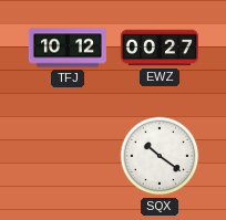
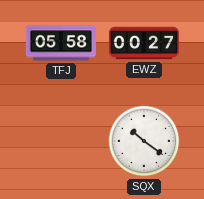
TFJ: 10:12 -> 05:58
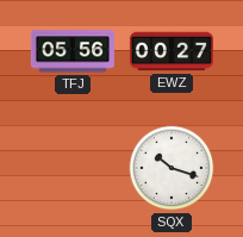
TFJ: 05:58 -> 05:56
SQX: 10:21 -> 10:18
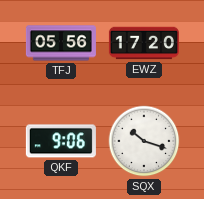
EWZ: 00:27 -> 17:20
QKF: none -> 9:06
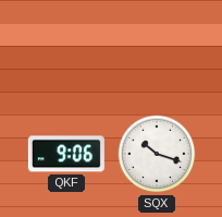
TFJ: 05:56 -> none
EWZ: 17:20 -> none
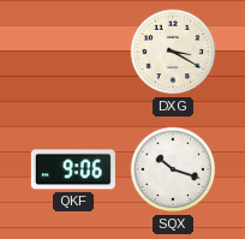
DXG: none -> 3:20
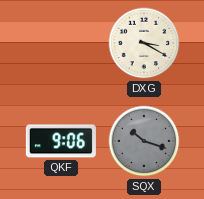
SQX dial: white -> grey
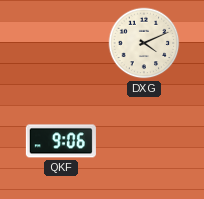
DXG: 3:20 -> 4:11
SQX: 10:18 -> none
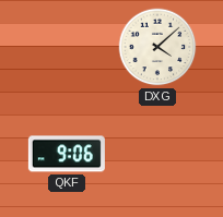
DXG: 4:11 -> 4:08
